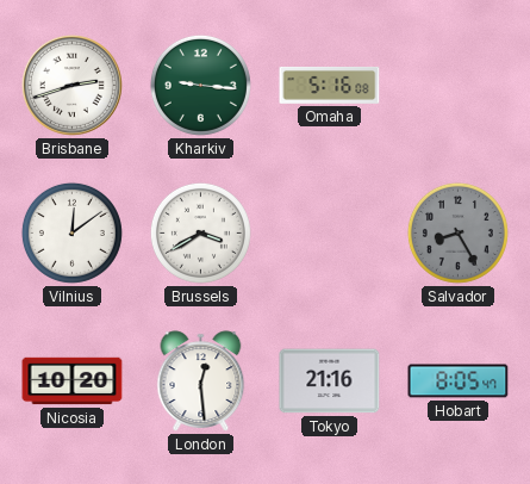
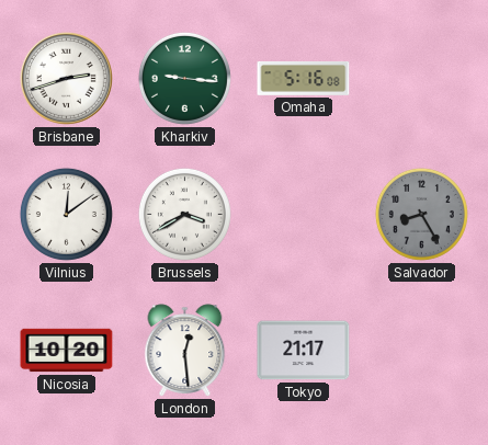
Tokyo: 21:16 -> 21:17
Hobart: 8:05 -> none
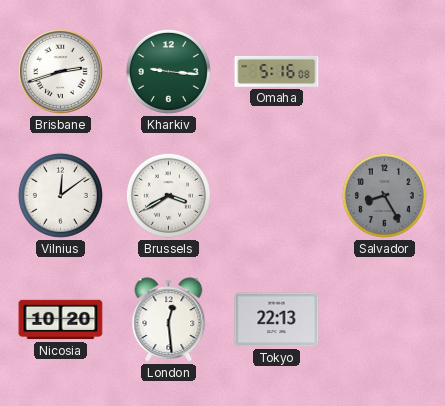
Tokyo: 21:17 -> 22:13
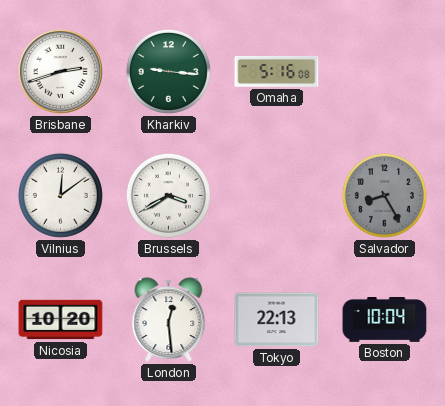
Boston: none -> 10:04
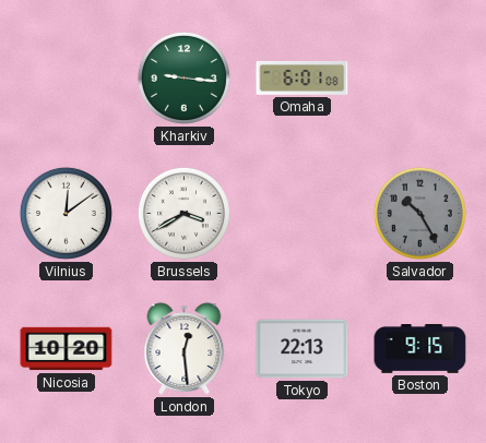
Brisbane: 2:42 -> none
Omaha: 5:16 -> 6:01
Salvador: 8:25 -> 10:25
Boston: 10:04 -> 9:15
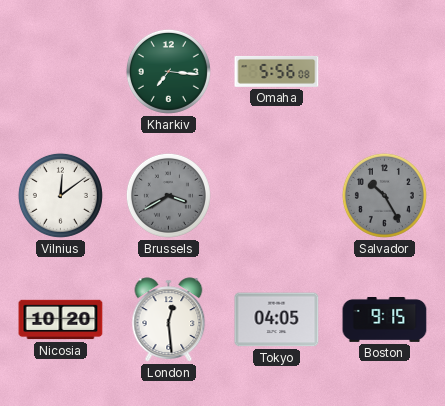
Kharkiv: 9:16 -> 7:16
Omaha: 6:01 -> 5:56
Brussels dial: white -> grey
Tokyo: 22:13 -> 04:05
